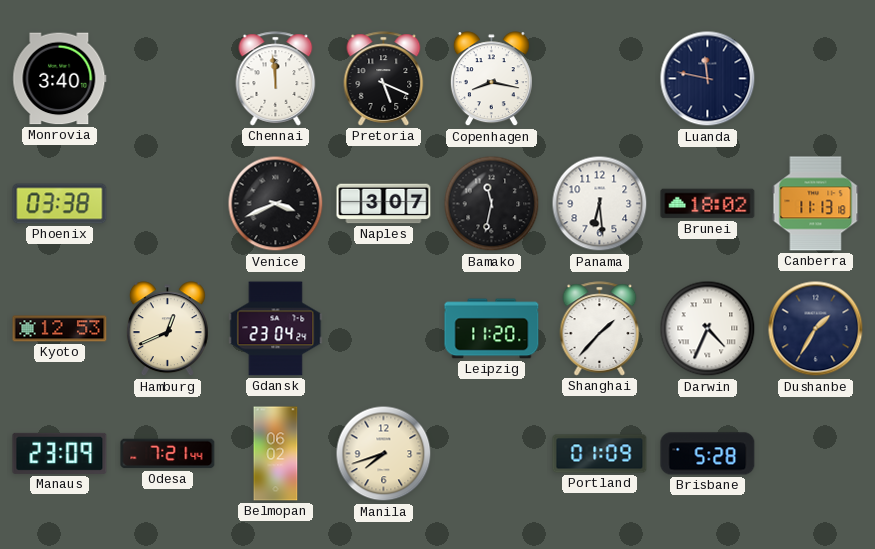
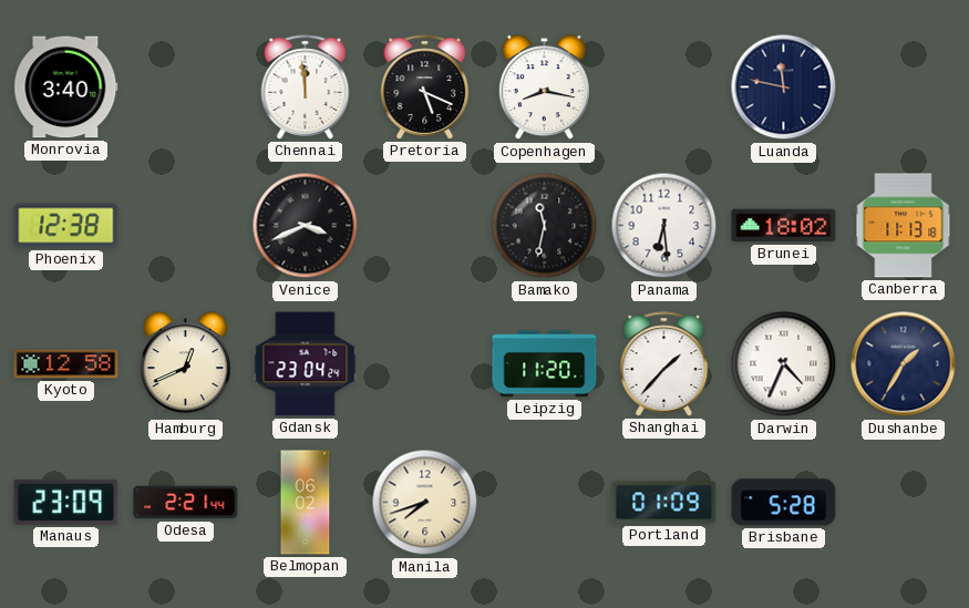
Phoenix: 03:38 -> 12:38
Naples: 3:07 -> none
Kyoto: 12:53 -> 12:58
Odesa: 7:21 -> 2:21
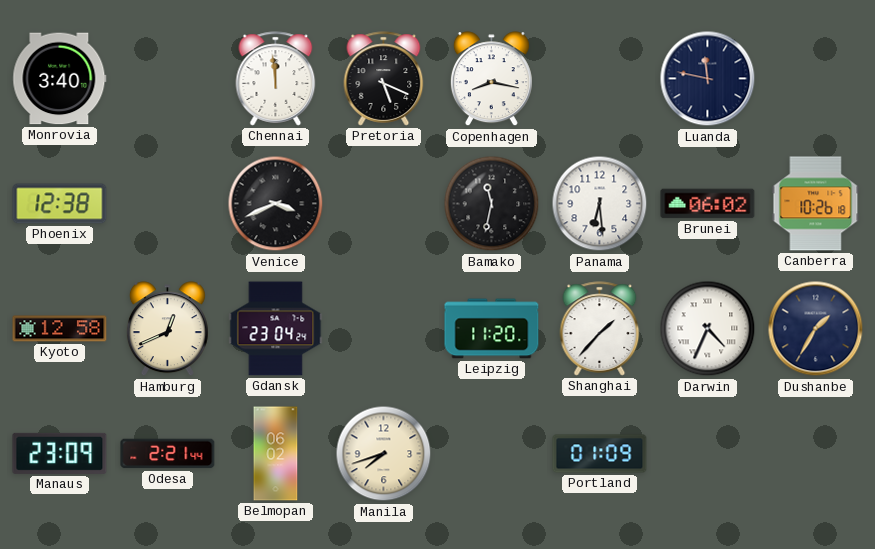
Brunei: 18:02 -> 06:02
Canberra: 11:13 -> 10:26
Brisbane: 5:28 -> none
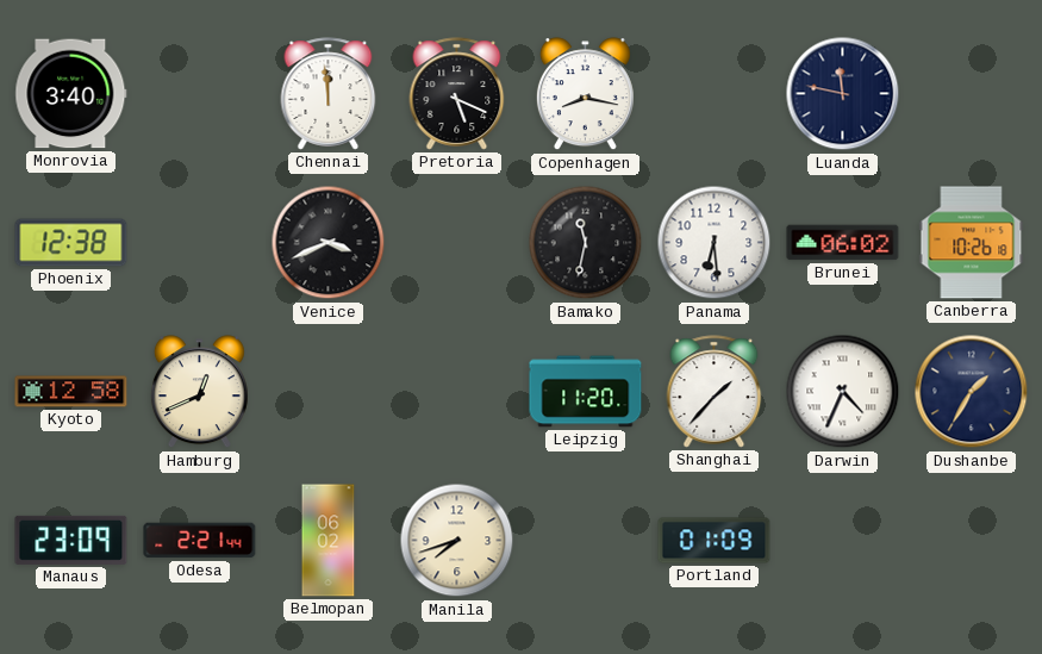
Gdansk: 23:04 -> none
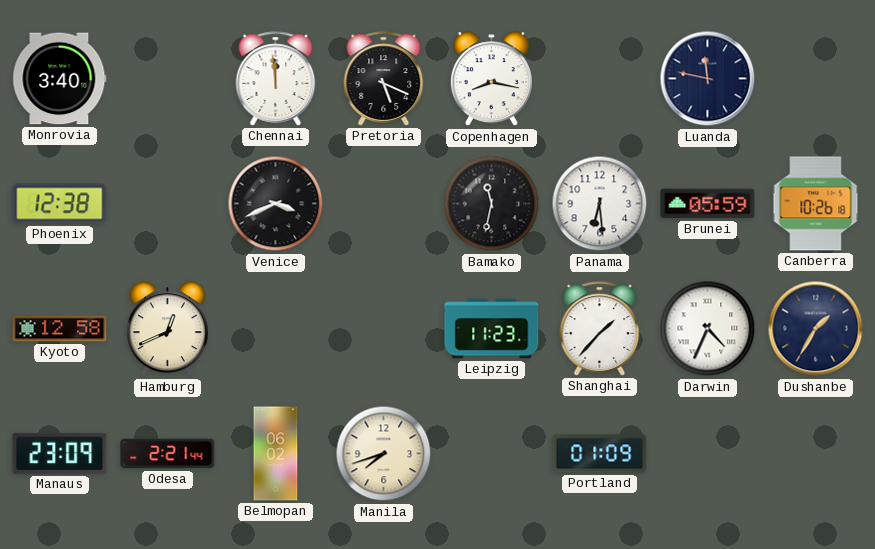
Brunei: 06:02 -> 05:59
Leipzig: 11:20 -> 11:23
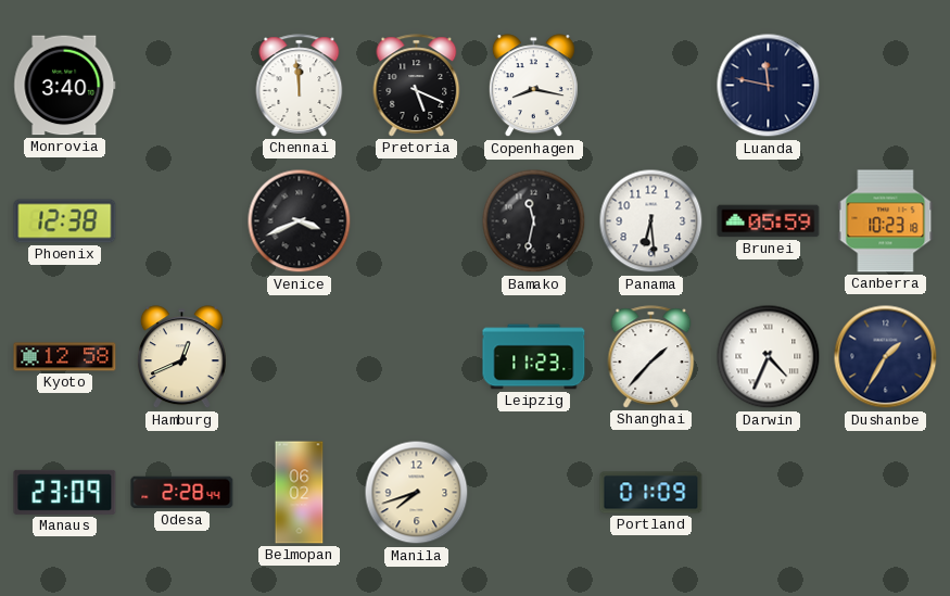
Canberra: 10:26 -> 10:23
Odesa: 2:21 -> 2:28
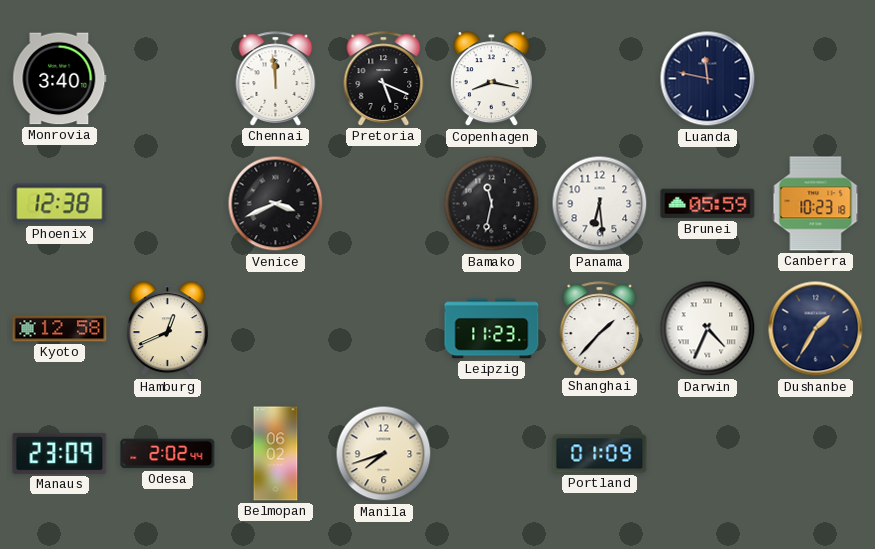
Odesa: 2:28 -> 2:02
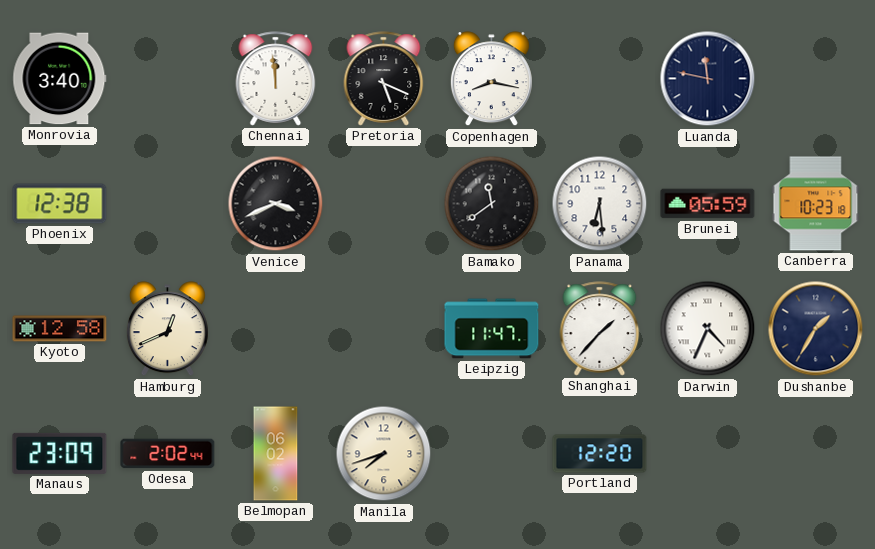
Bamako: 11:32 -> 11:39
Leipzig: 11:23 -> 11:47
Portland: 01:09 -> 12:20
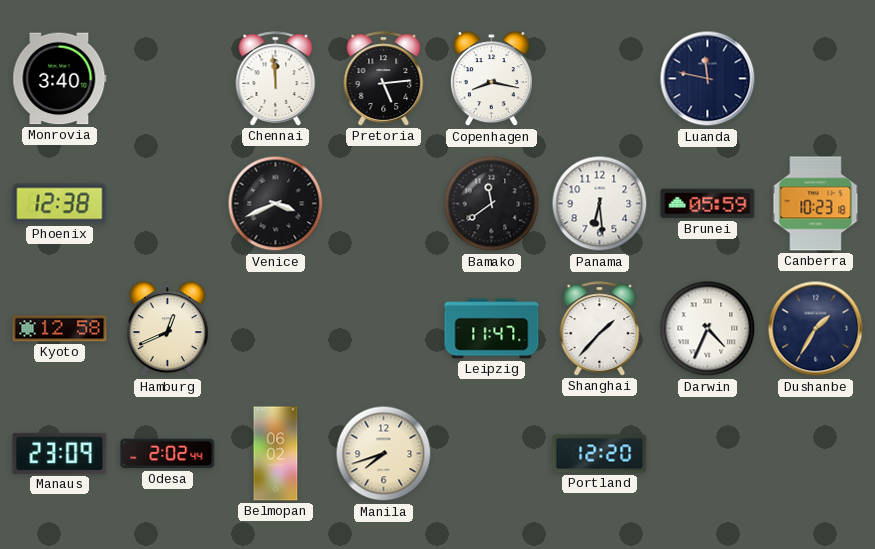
Pretoria: 5:19 -> 5:14
